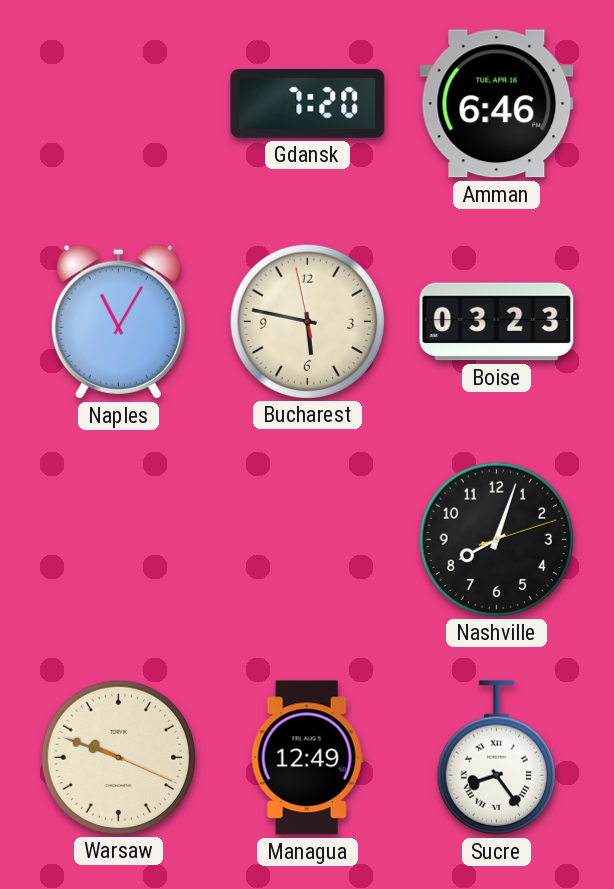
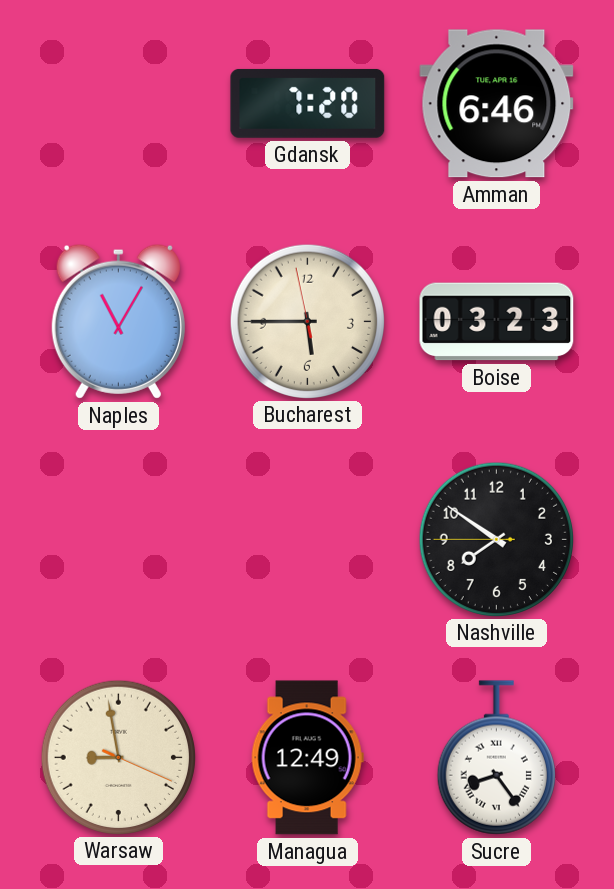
Bucharest: 5:46 -> 5:44
Nashville: 8:03 -> 7:50
Warsaw: 9:48 -> 8:58
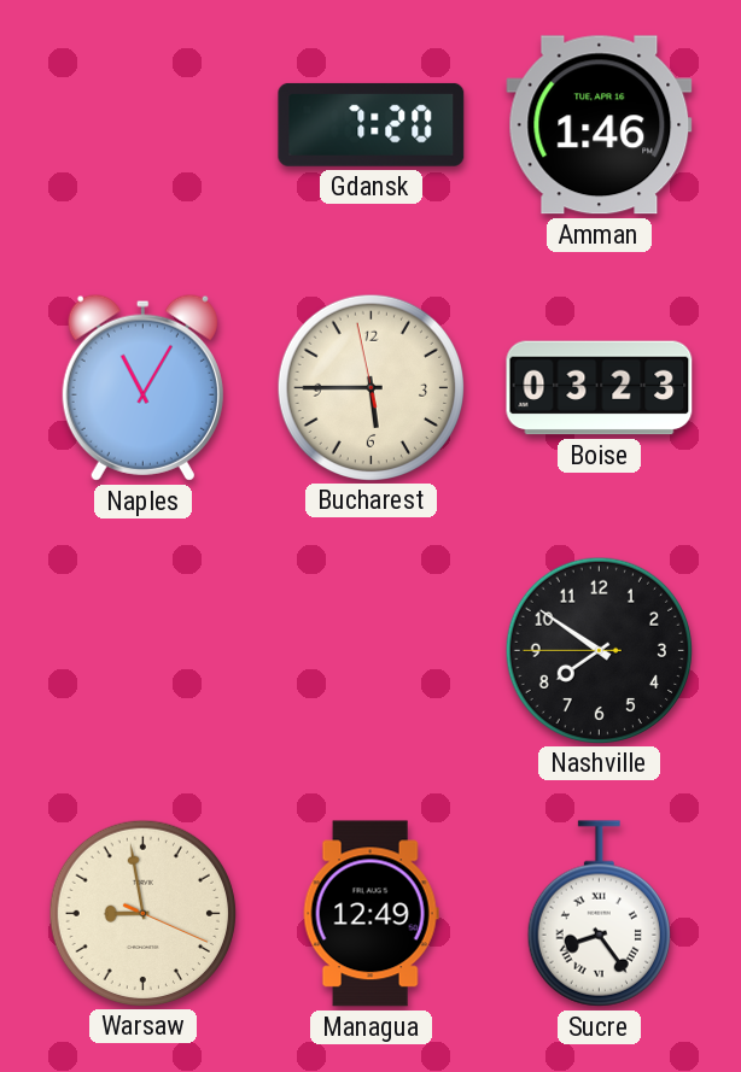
Amman: 6:46 -> 1:46
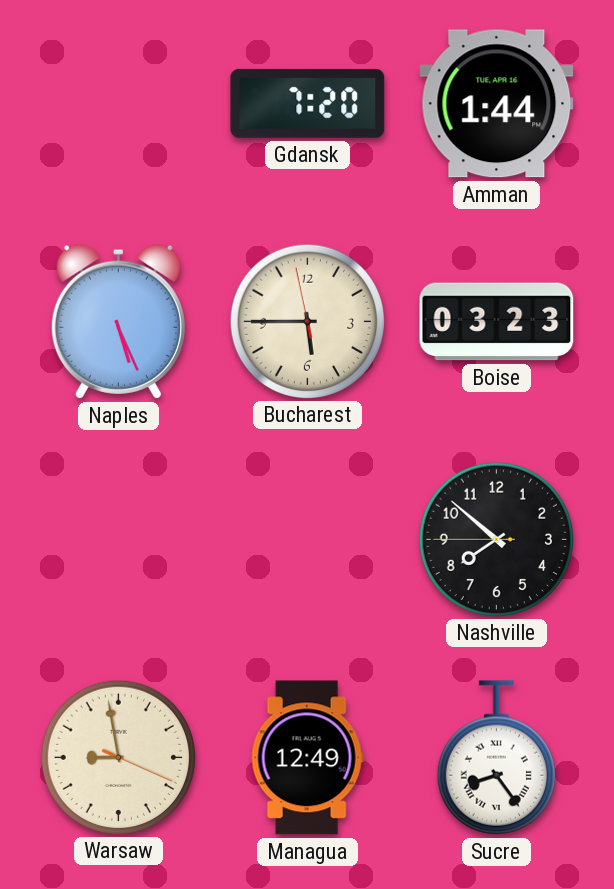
Amman: 1:46 -> 1:44
Naples: 11:05 -> 5:26
Nashville: 7:50 -> 7:51
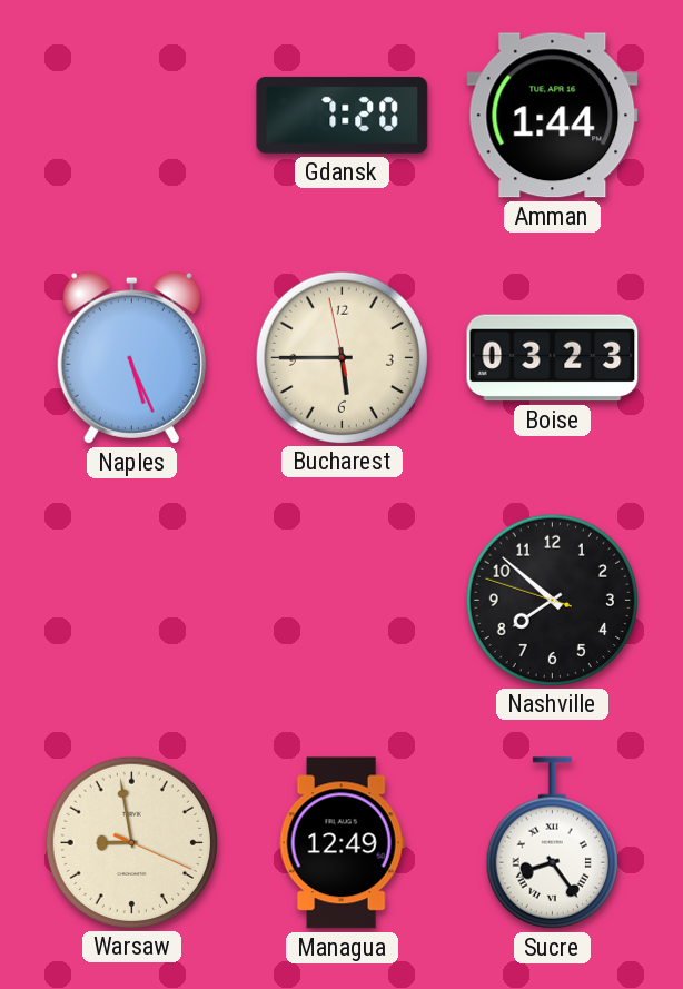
Nashville: 7:51:45 -> 7:51:48
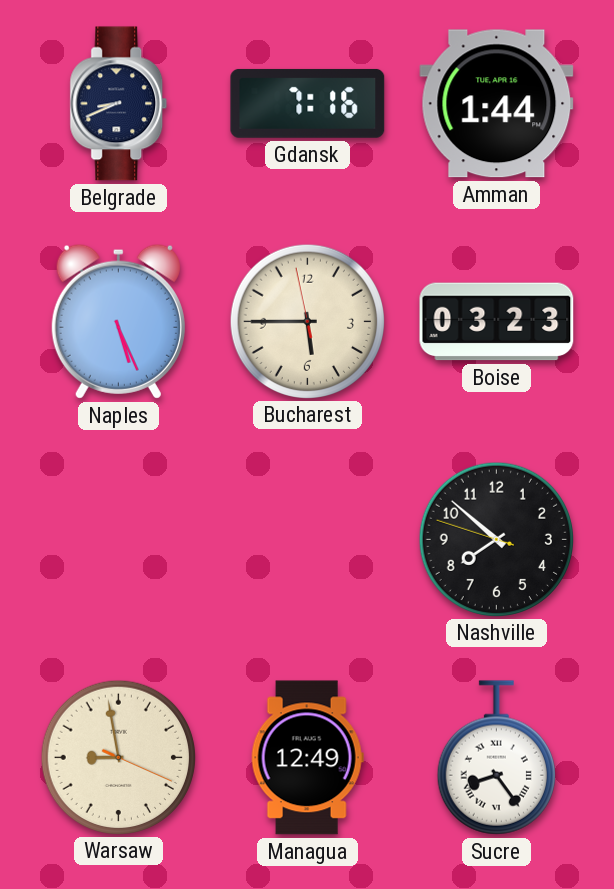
Belgrade: none -> 8:41
Gdansk: 7:20 -> 7:16
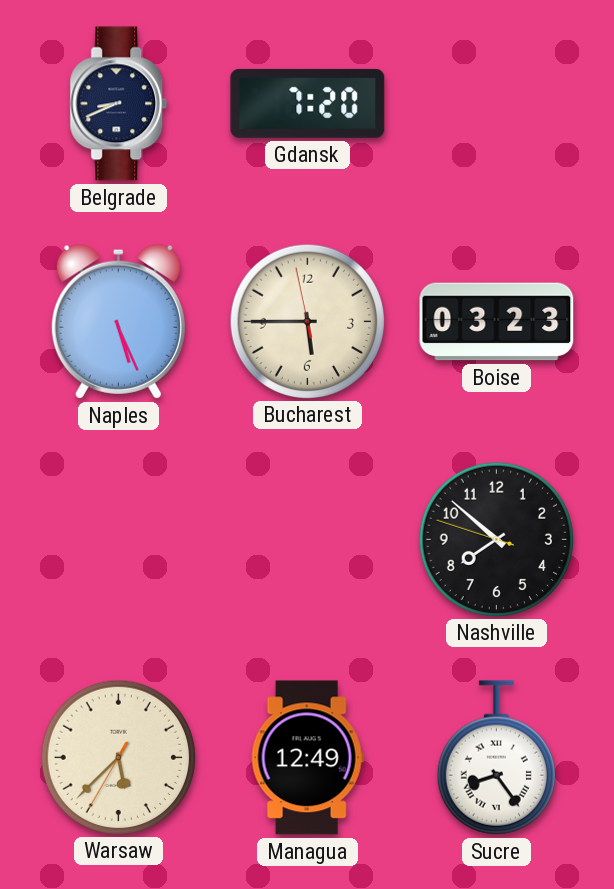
Gdansk: 7:16 -> 7:20
Amman: 1:44 -> none
Warsaw: 8:58 -> 5:37
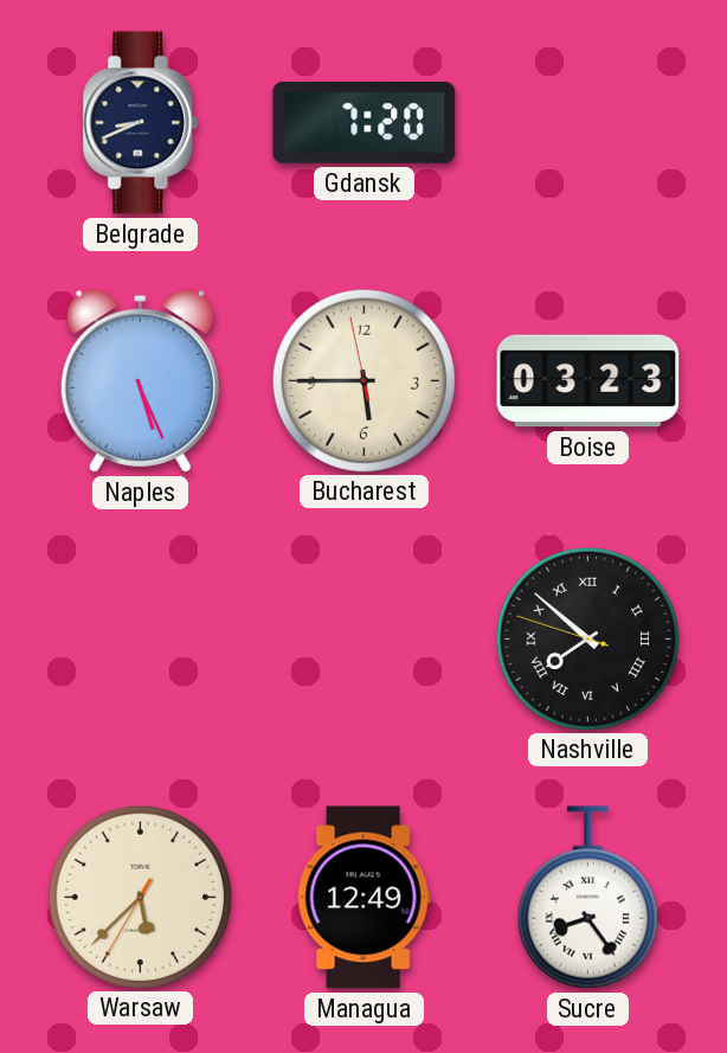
Nashville numerals: Arabic -> Roman
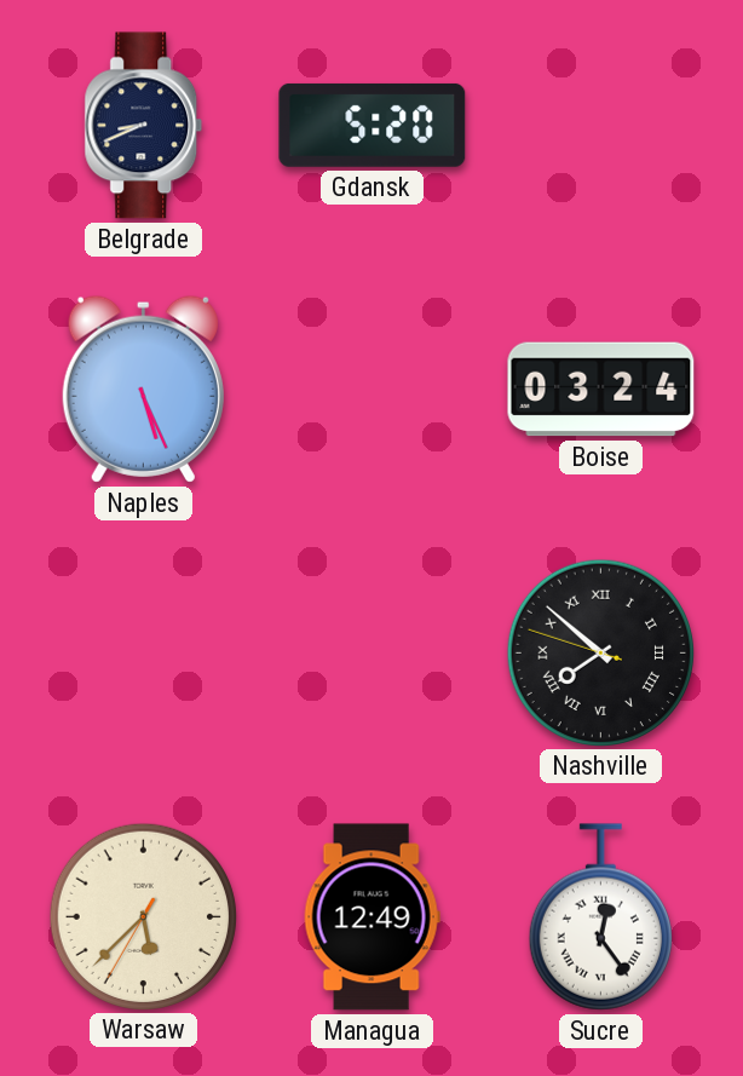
Gdansk: 7:20 -> 5:20
Bucharest: 5:44 -> none
Boise: 03:23 -> 03:24
Sucre: 8:24 -> 12:24
